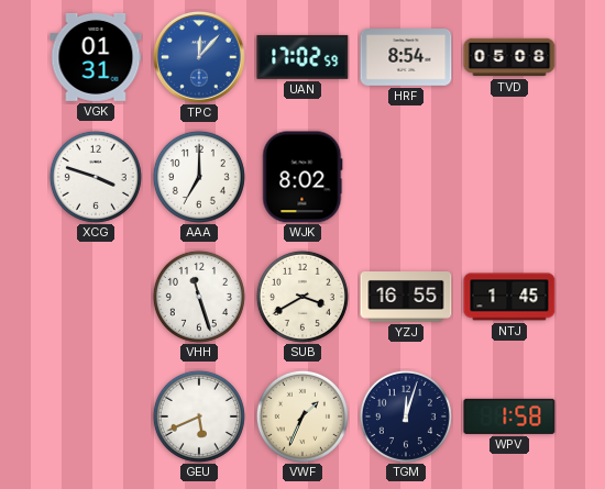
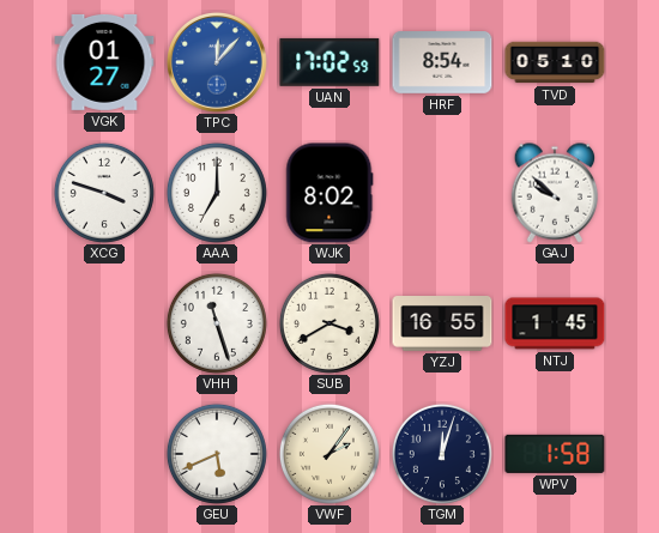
VGK: 01:31 -> 01:27
TVD: 05:08 -> 05:10
GAJ: none -> 9:52
VWF: 1:34 -> 2:06
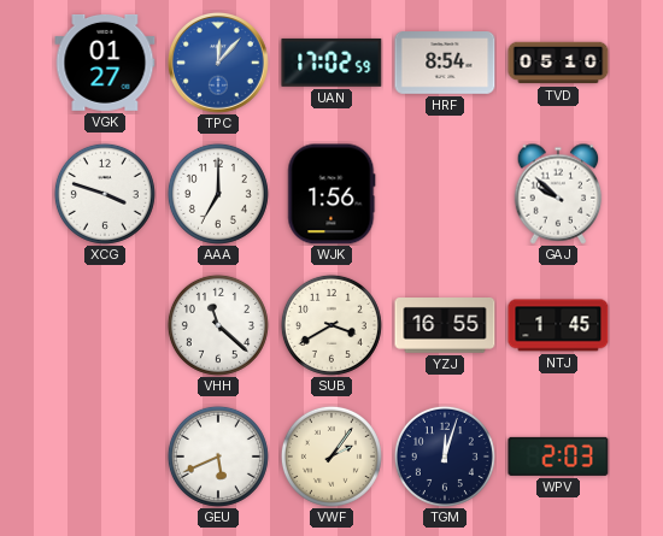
WJK: 8:02 -> 1:56
VHH: 11:27 -> 11:22
WPV: 1:58 -> 2:03
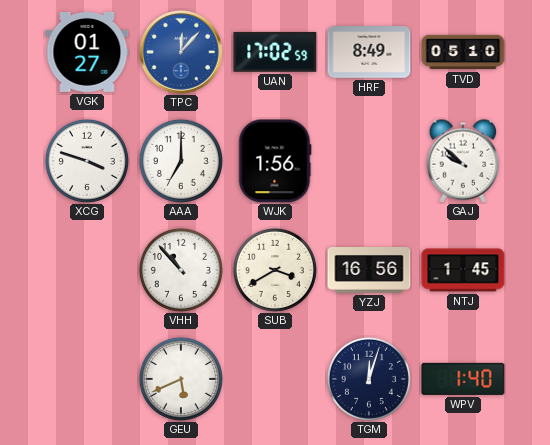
HRF: 8:54 -> 8:49
VHH: 11:22 -> 10:53
YZJ: 16:55 -> 16:56
VWF: 2:06 -> none
WPV: 2:03 -> 1:40
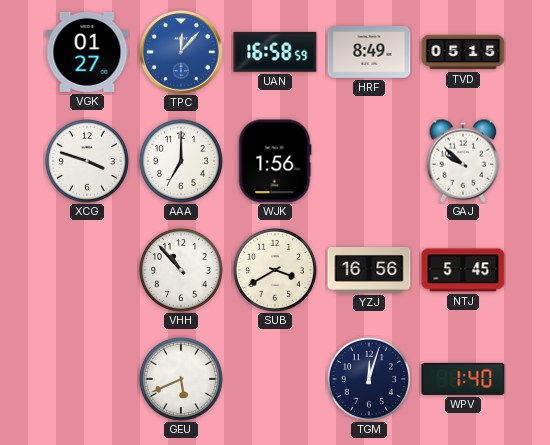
UAN: 17:02 -> 16:58
TVD: 05:10 -> 05:15
NTJ: 1:45 -> 5:45
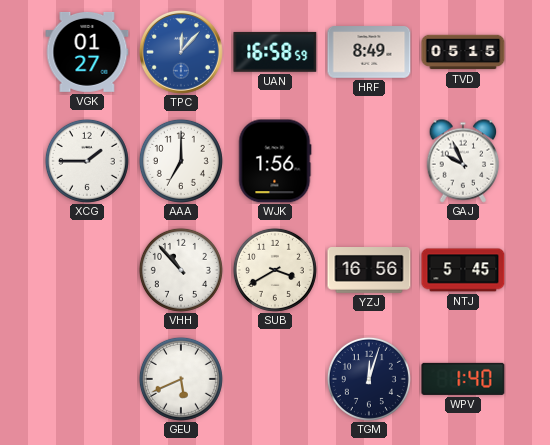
XCG: 3:48 -> 1:45
GAJ: 9:52 -> 9:56
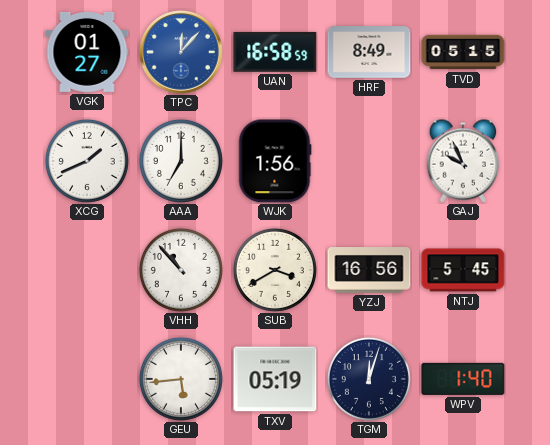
XCG: 1:45 -> 1:41
GEU: 5:41 -> 5:44
TXV: none -> 05:19
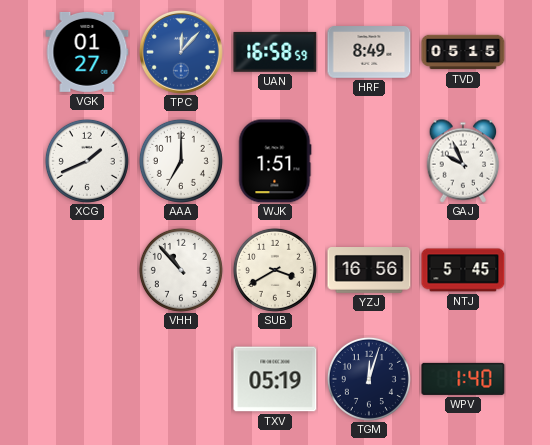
WJK: 1:56 -> 1:51
GEU: 5:44 -> none
